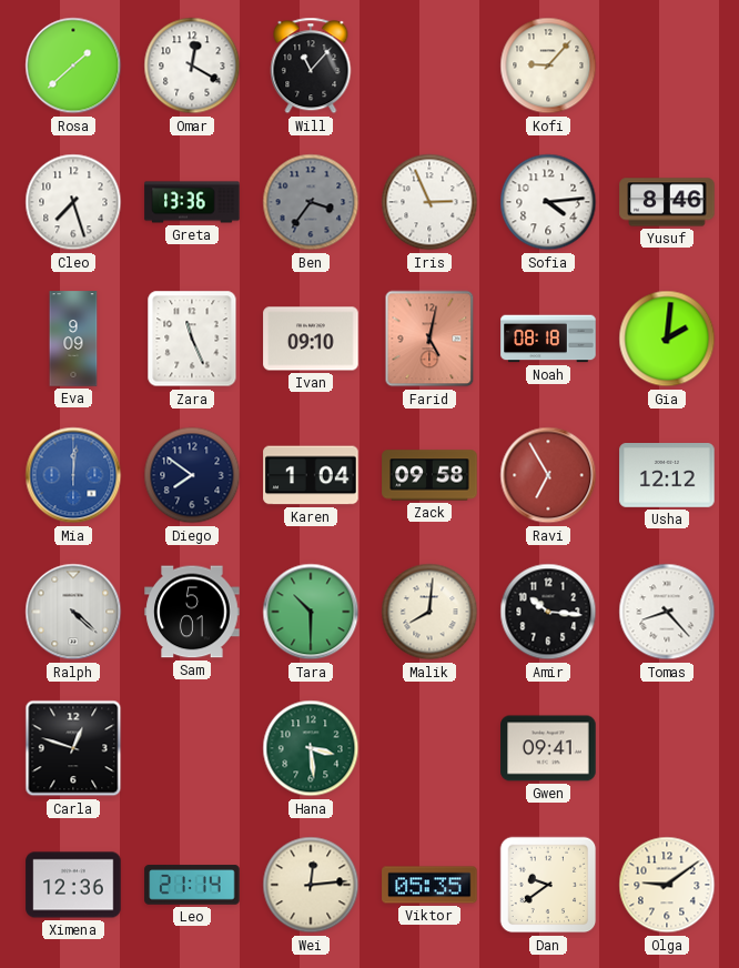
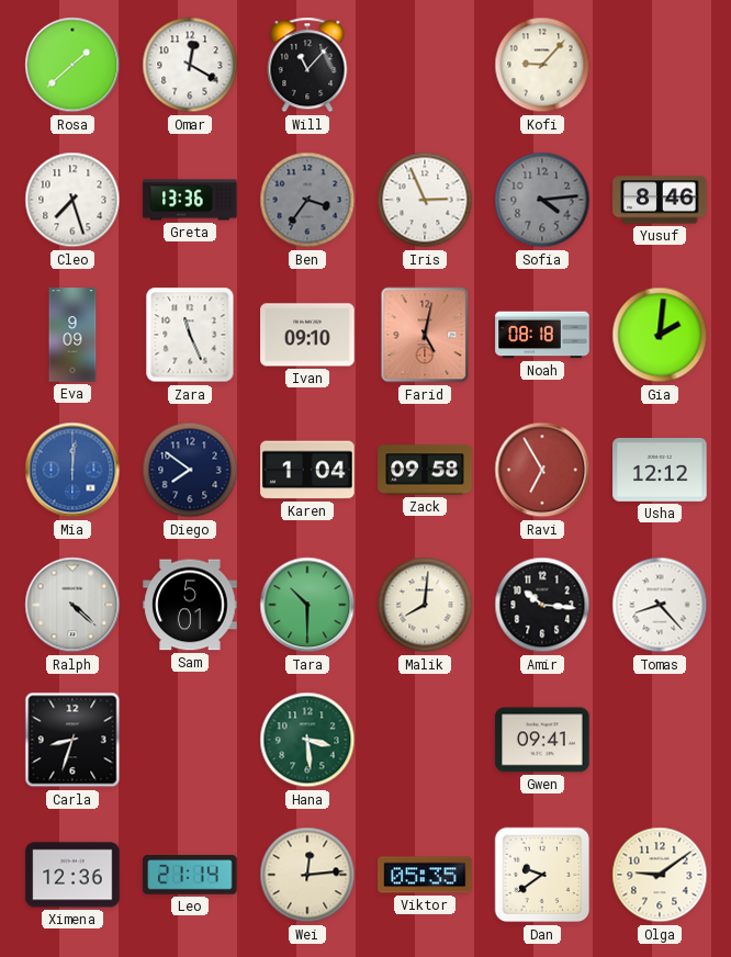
Sofia dial: white -> grey
Carla: 12:48 -> 8:33
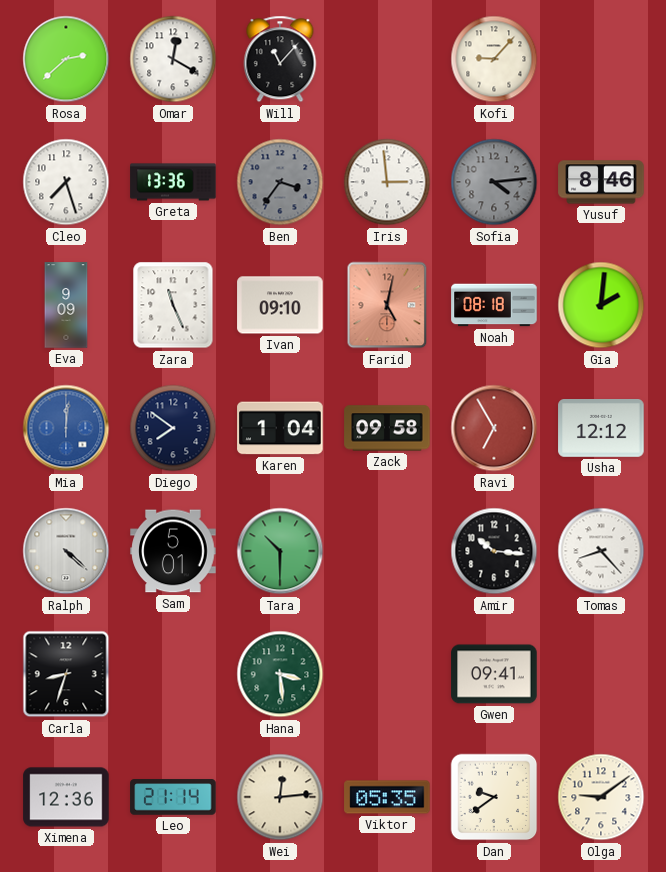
Rosa: 1:38 -> 2:38
Iris: 2:56 -> 2:59
Malik: 8:01 -> none
